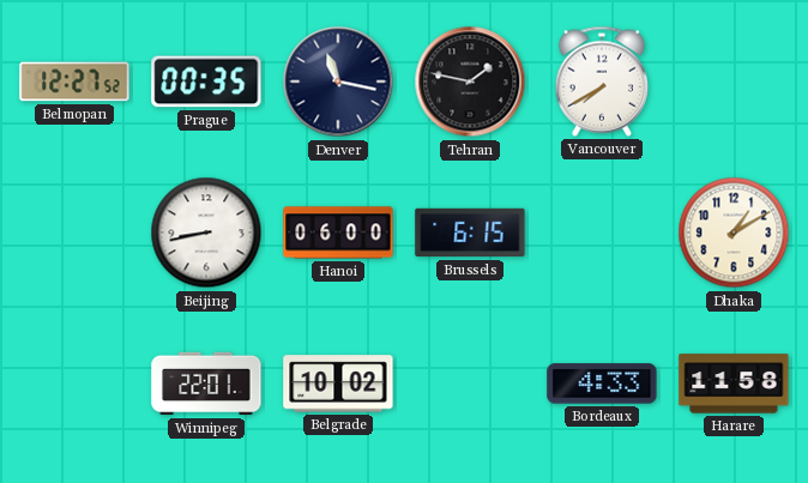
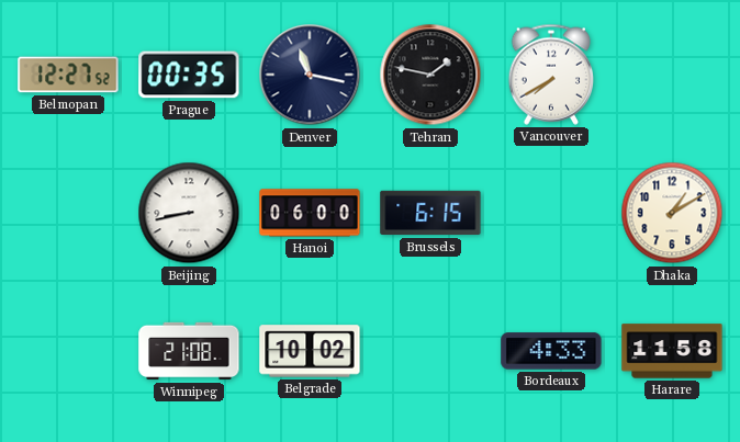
Winnipeg: 22:01 -> 21:08
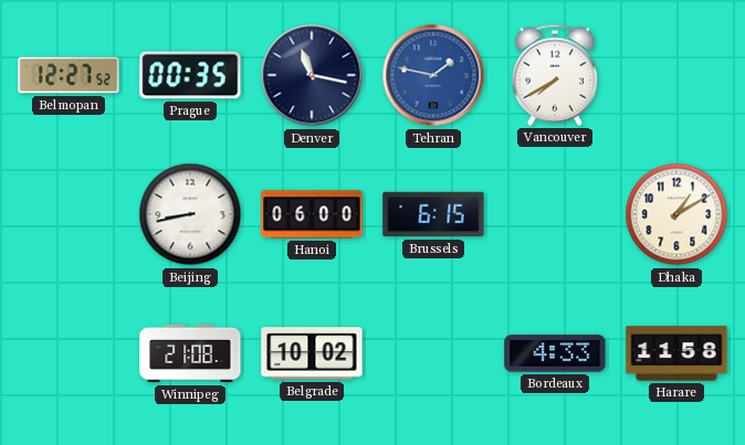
Tehran dial: black -> blue
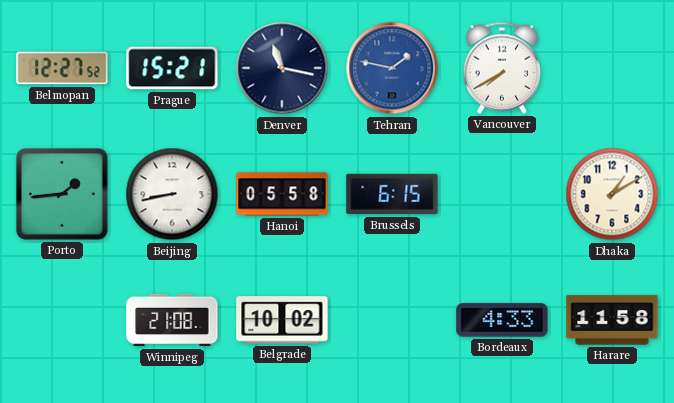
Prague: 00:35 -> 15:21
Porto: none -> 1:44
Hanoi: 06:00 -> 05:58
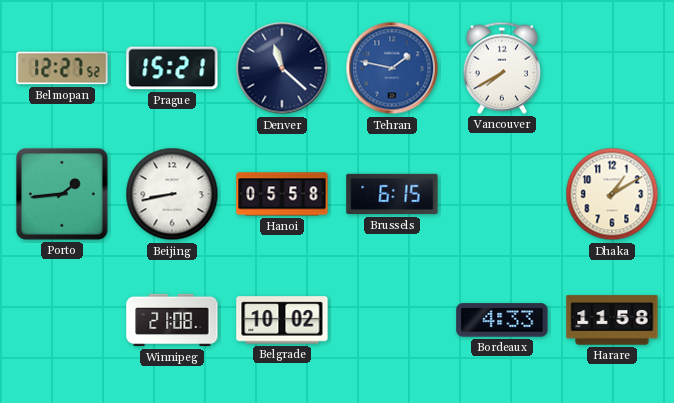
Denver: 11:17 -> 11:22
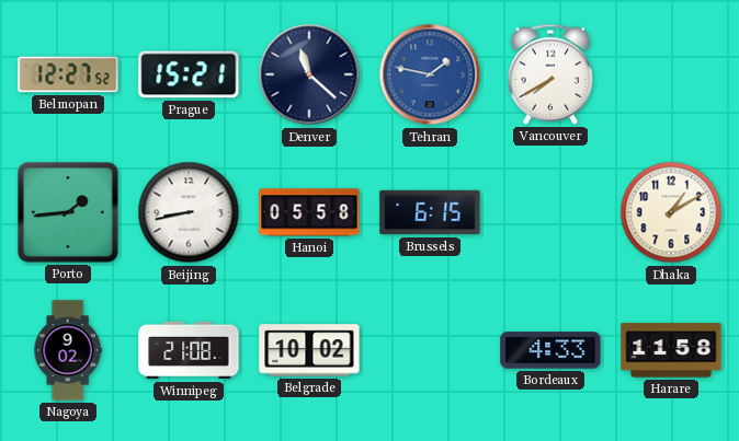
Nagoya: none -> 9:02
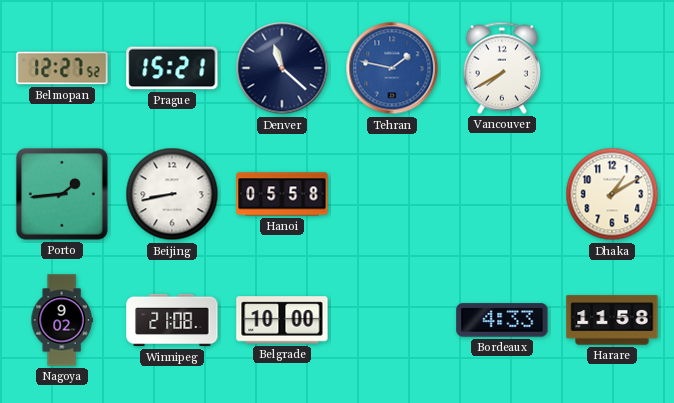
Brussels: 6:15 -> none
Belgrade: 10:02 -> 10:00
